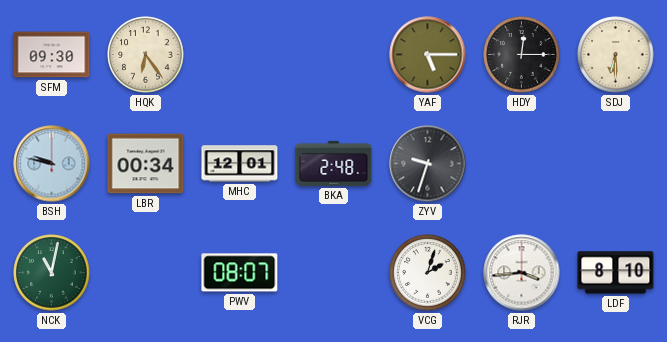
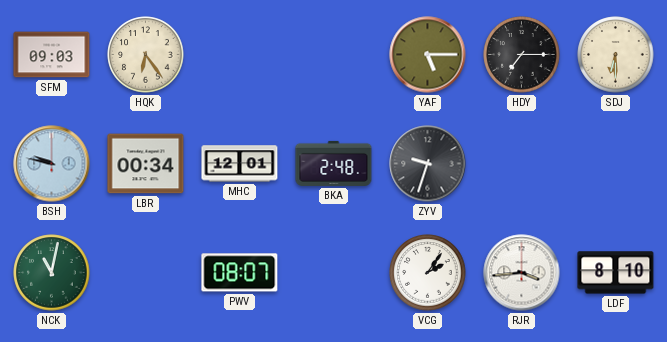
SFM: 09:30 -> 09:03
HDY: 12:15 -> 7:15
VCG: 2:03 -> 2:06
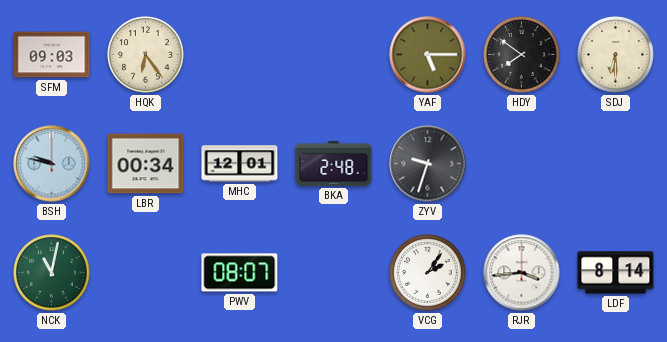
HDY: 7:15 -> 7:51
LDF: 8:10 -> 8:14
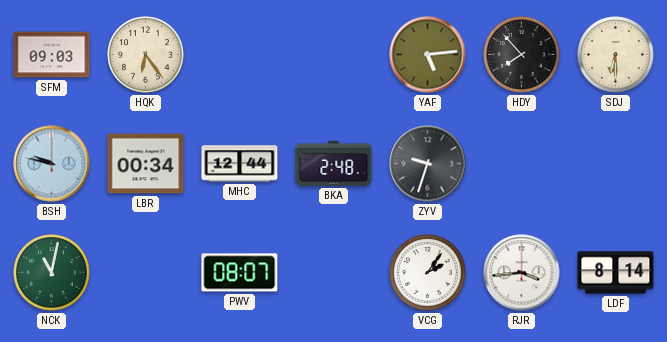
YAF: 5:15 -> 5:14
HDY: 7:51 -> 7:53
MHC: 12:01 -> 12:44
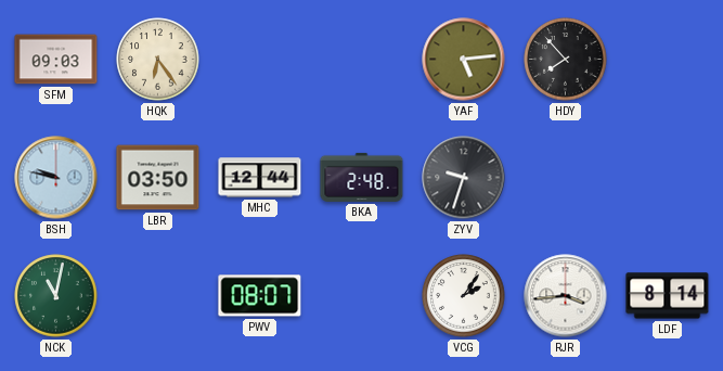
SDJ: 6:30 -> none
LBR: 00:34 -> 03:50
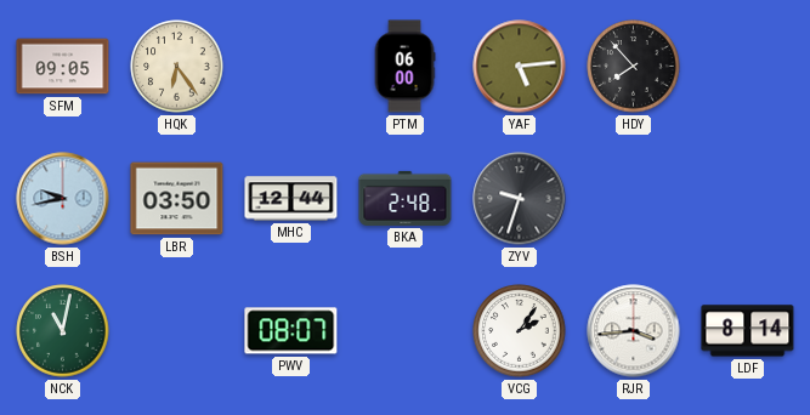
SFM: 09:03 -> 09:05
PTM: none -> 06:00
BSH: 9:47 -> 9:43
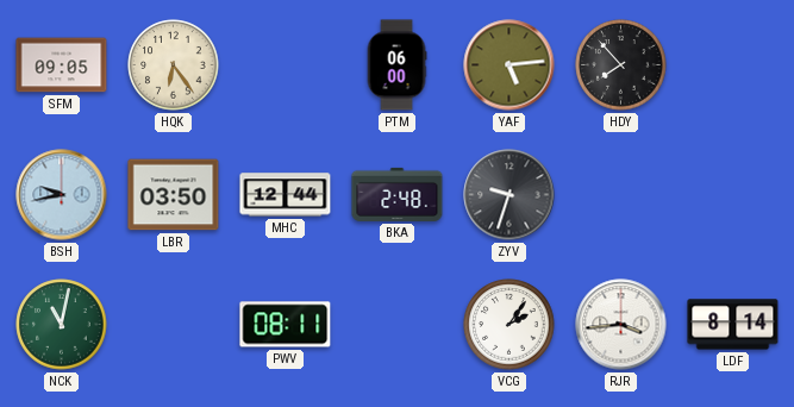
PWV: 08:07 -> 08:11
